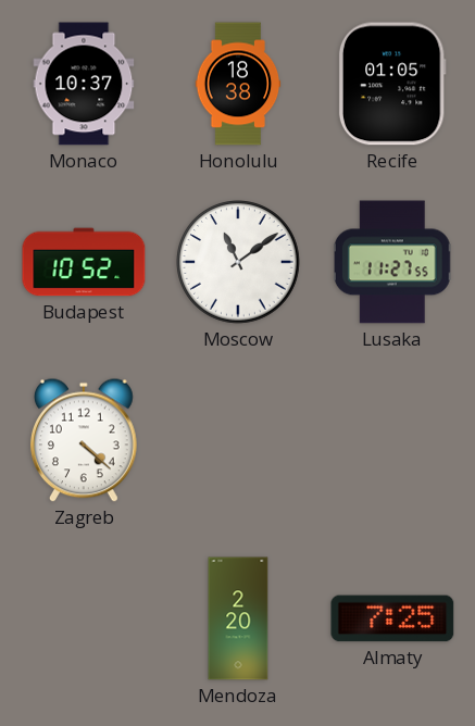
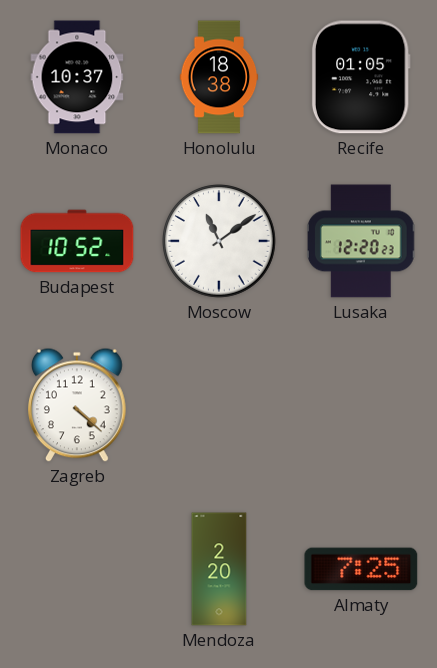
Lusaka: 11:27 -> 12:20
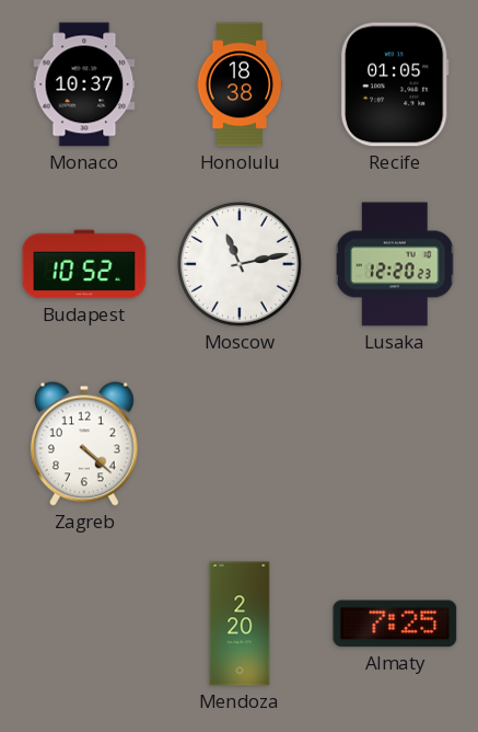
Moscow: 11:09 -> 11:13
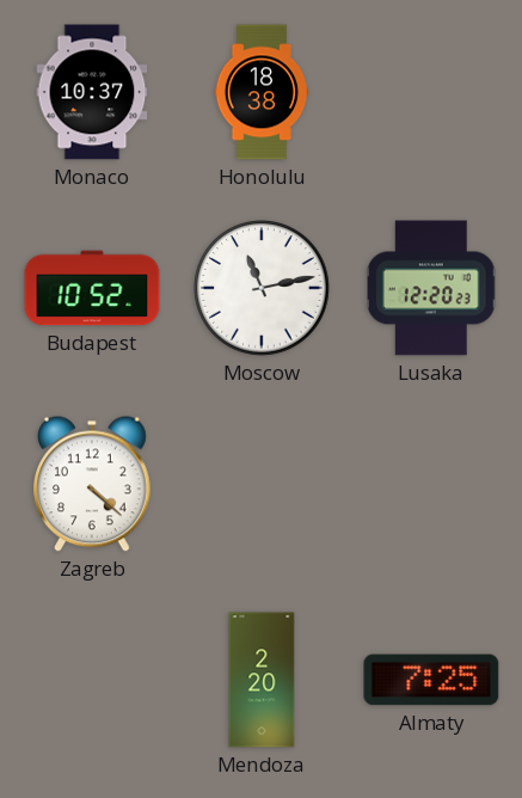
Recife: 01:05 -> none
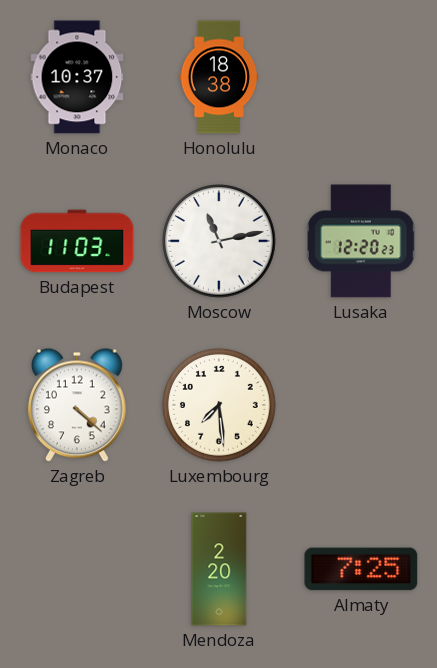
Budapest: 10:52 -> 11:03
Luxembourg: none -> 7:29
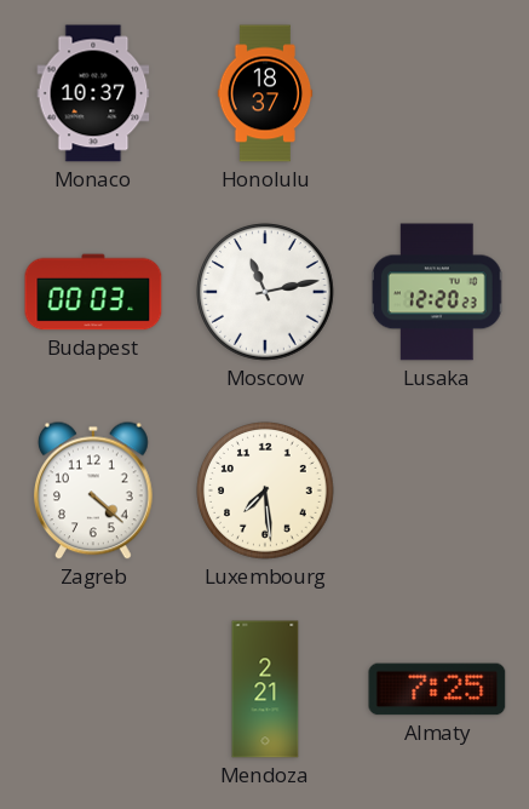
Honolulu: 18:38 -> 18:37
Budapest: 11:03 -> 00:03
Mendoza: 2:20 -> 2:21
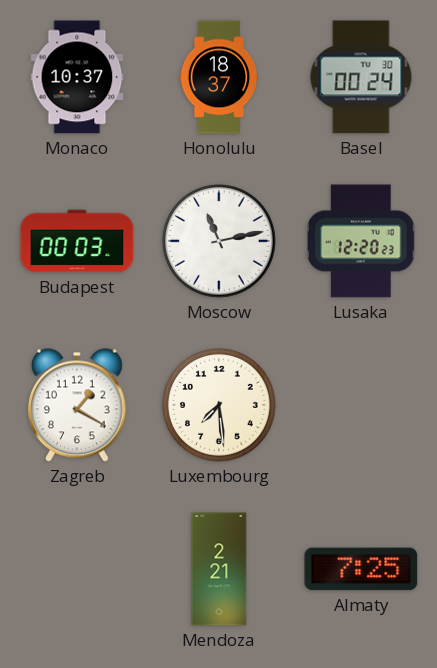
Basel: none -> 00:24
Zagreb: 4:22 -> 1:20
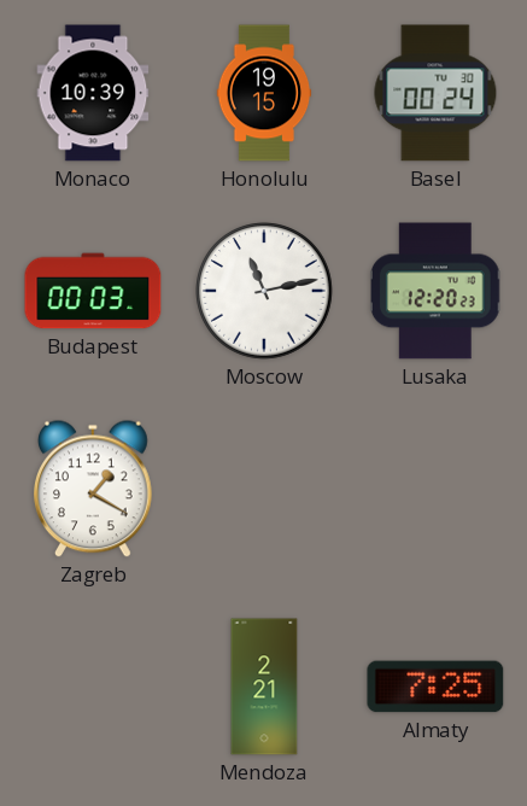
Monaco: 10:37 -> 10:39
Honolulu: 18:37 -> 19:15
Luxembourg: 7:29 -> none
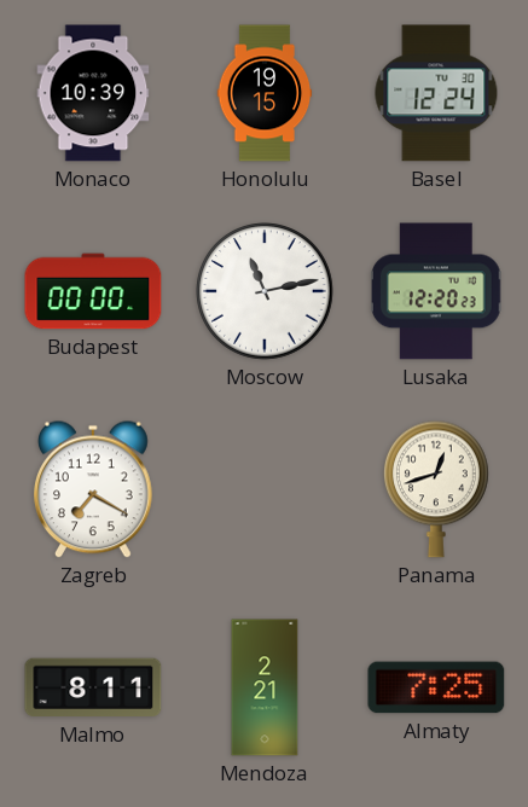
Basel: 00:24 -> 12:24
Budapest: 00:03 -> 00:00
Zagreb: 1:20 -> 7:20
Panama: none -> 12:42
Malmo: none -> 8:11
